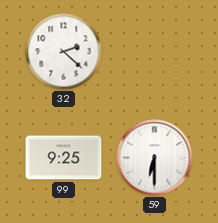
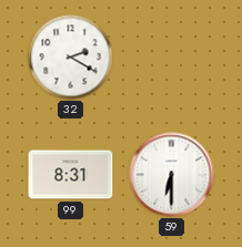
32: 2:22 -> 2:20
99: 9:25 -> 8:31
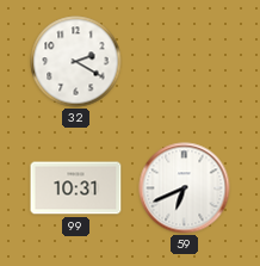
99: 8:31 -> 10:31
59: 6:30 -> 6:41
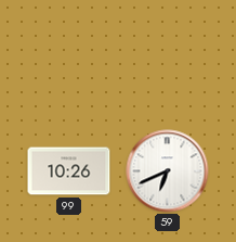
32: 2:20 -> none
99: 10:31 -> 10:26
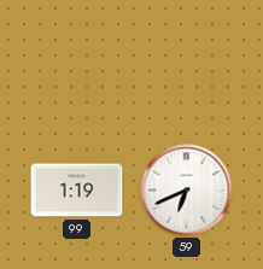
99: 10:26 -> 1:19
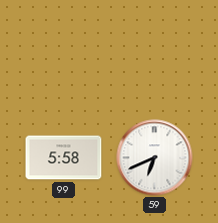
99: 1:19 -> 5:58
